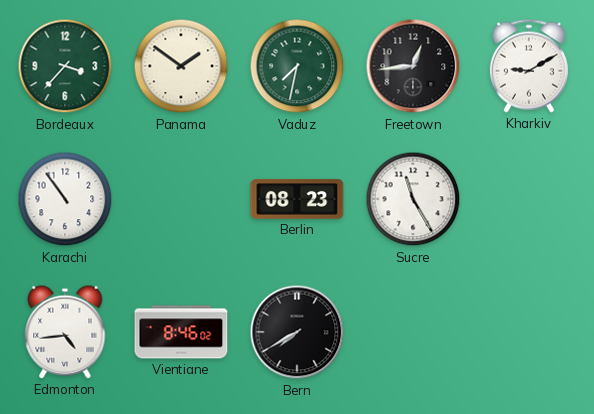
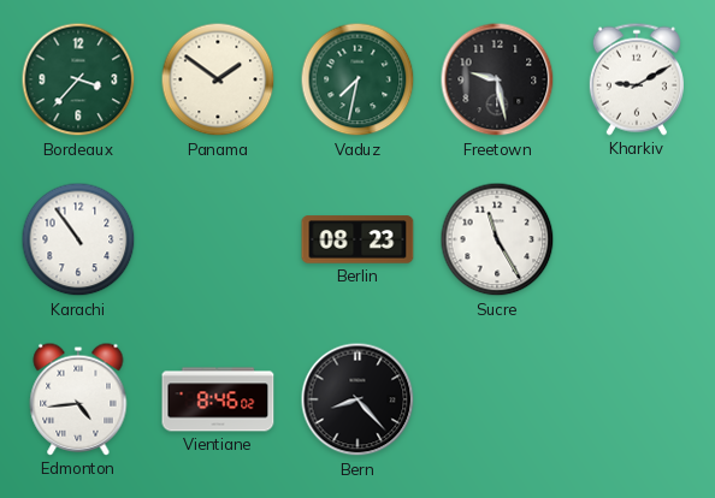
Freetown: 12:44 -> 9:28
Bern: 7:40 -> 8:23
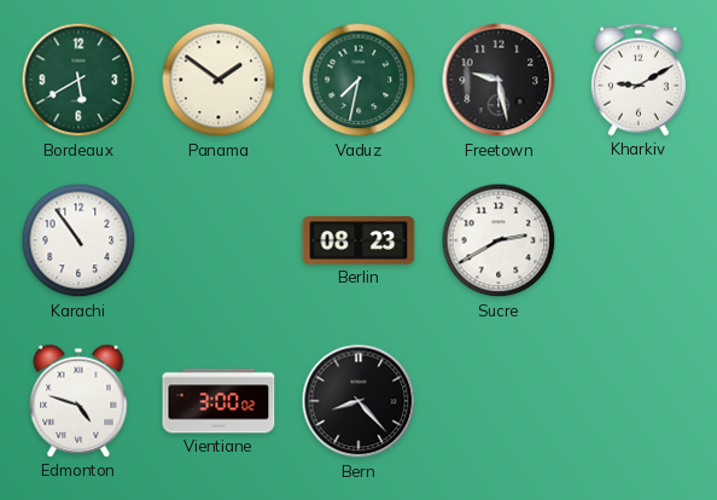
Bordeaux: 3:37 -> 5:40
Sucre: 11:25 -> 2:40
Edmonton: 4:44 -> 4:48
Vientiane: 8:46 -> 3:00
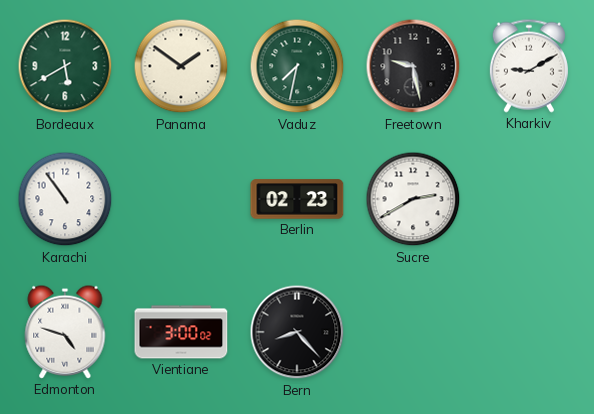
Berlin: 08:23 -> 02:23
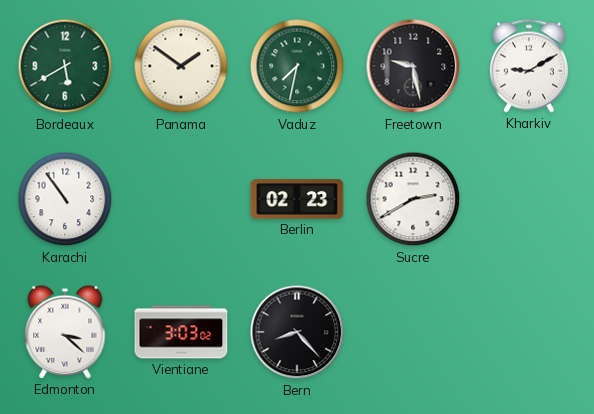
Edmonton: 4:48 -> 3:22
Vientiane: 3:00 -> 3:03
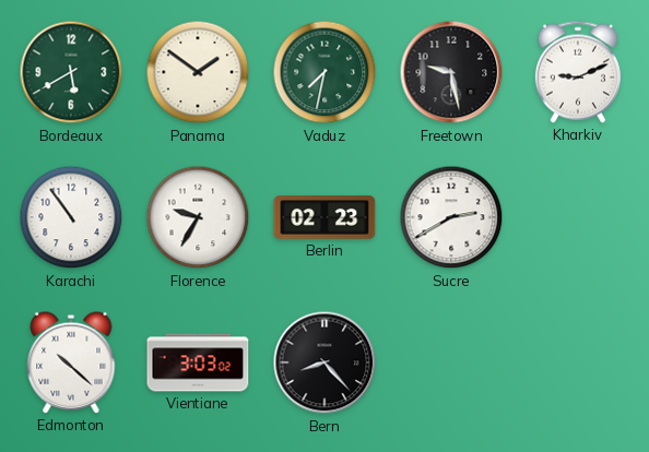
Kharkiv: 9:10 -> 9:11
Florence: none -> 9:35
Edmonton: 3:22 -> 10:22
